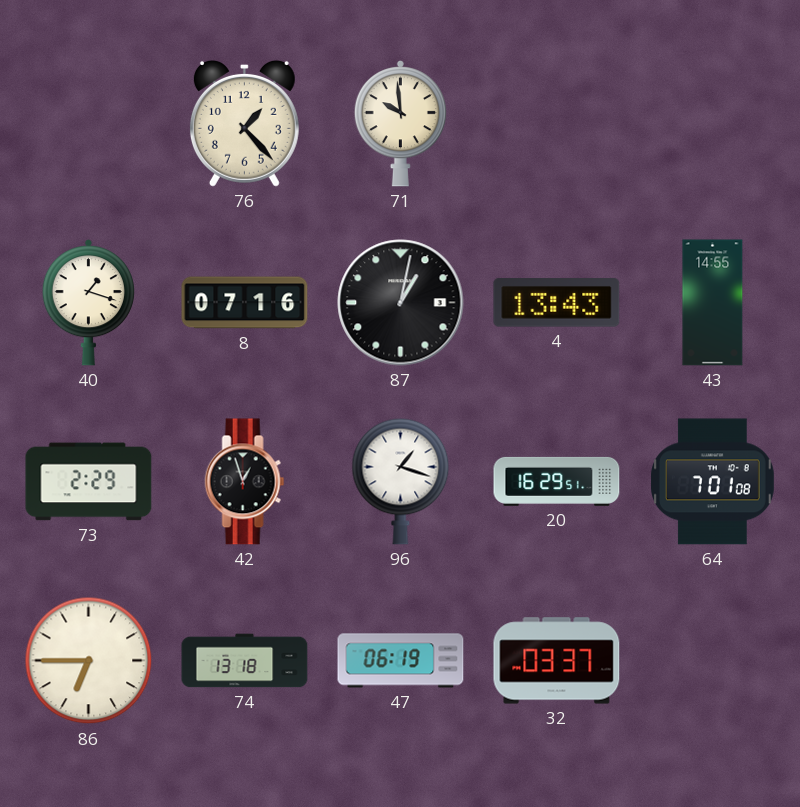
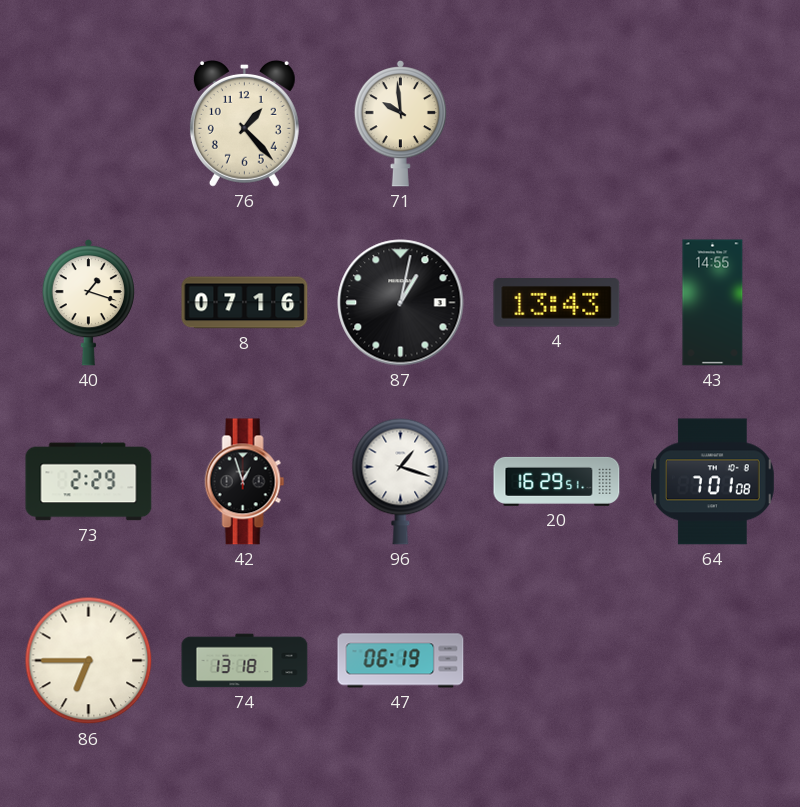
32: 03:37 -> none
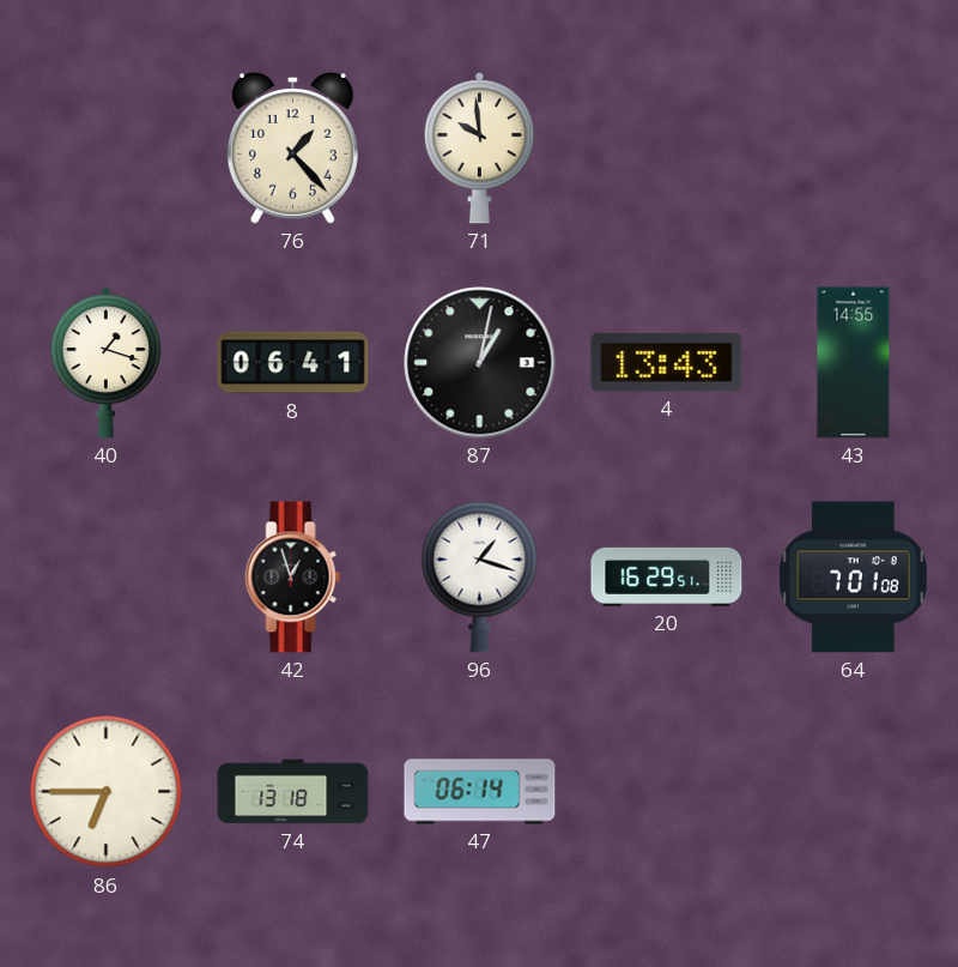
8: 07:16 -> 06:41
73: 2:29 -> none
47: 06:19 -> 06:14
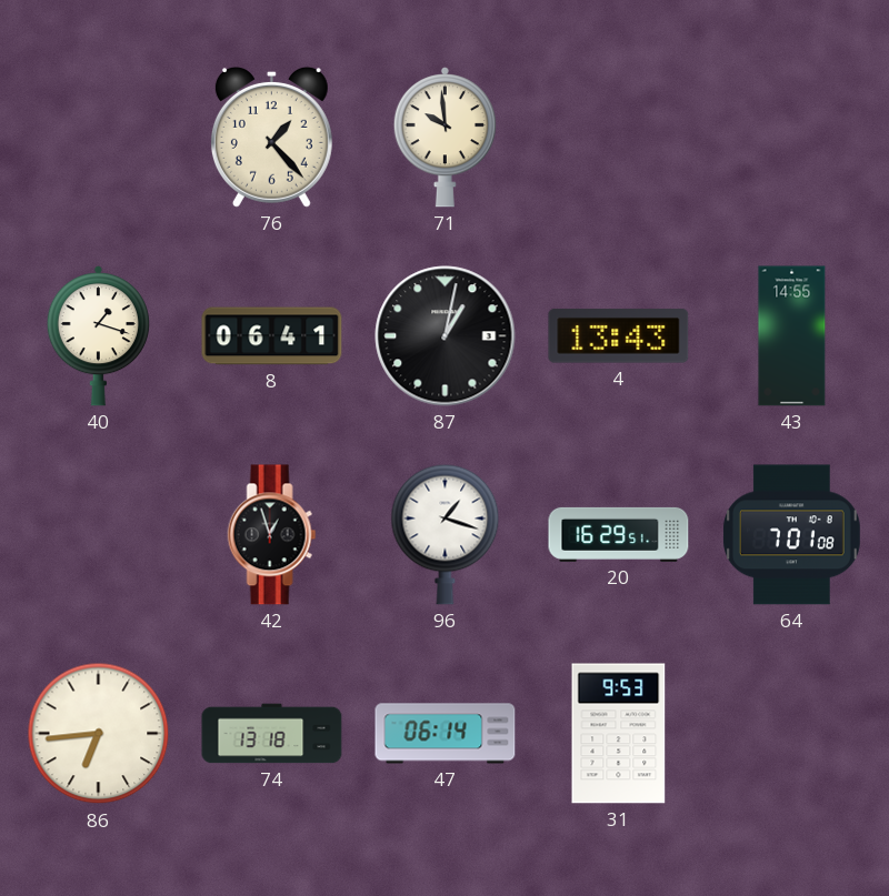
86: 6:45 -> 6:44
31: none -> 9:53
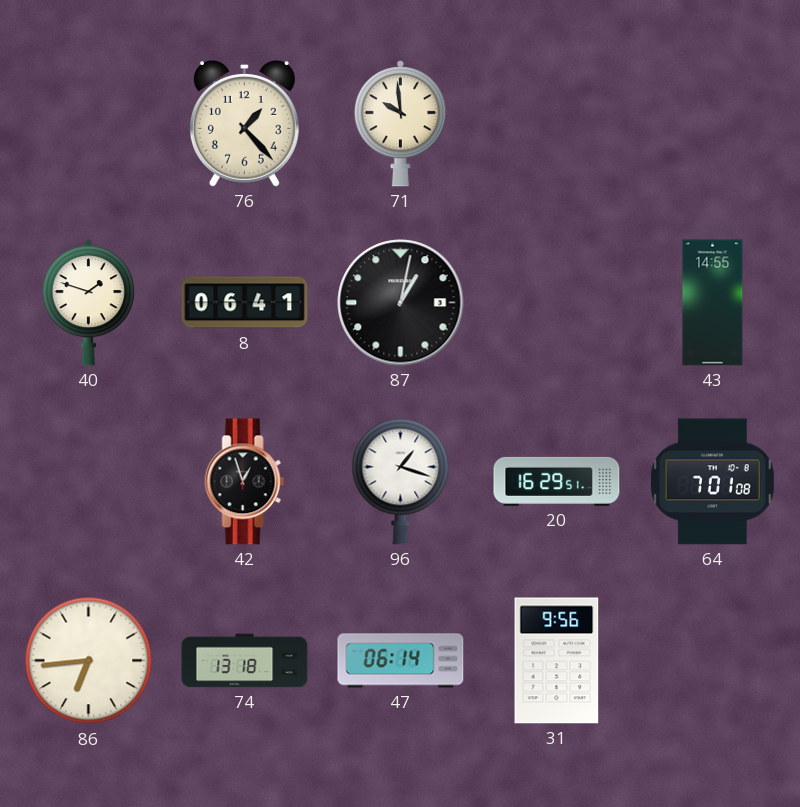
40: 1:18 -> 1:48
4: 13:43 -> none
31: 9:53 -> 9:56
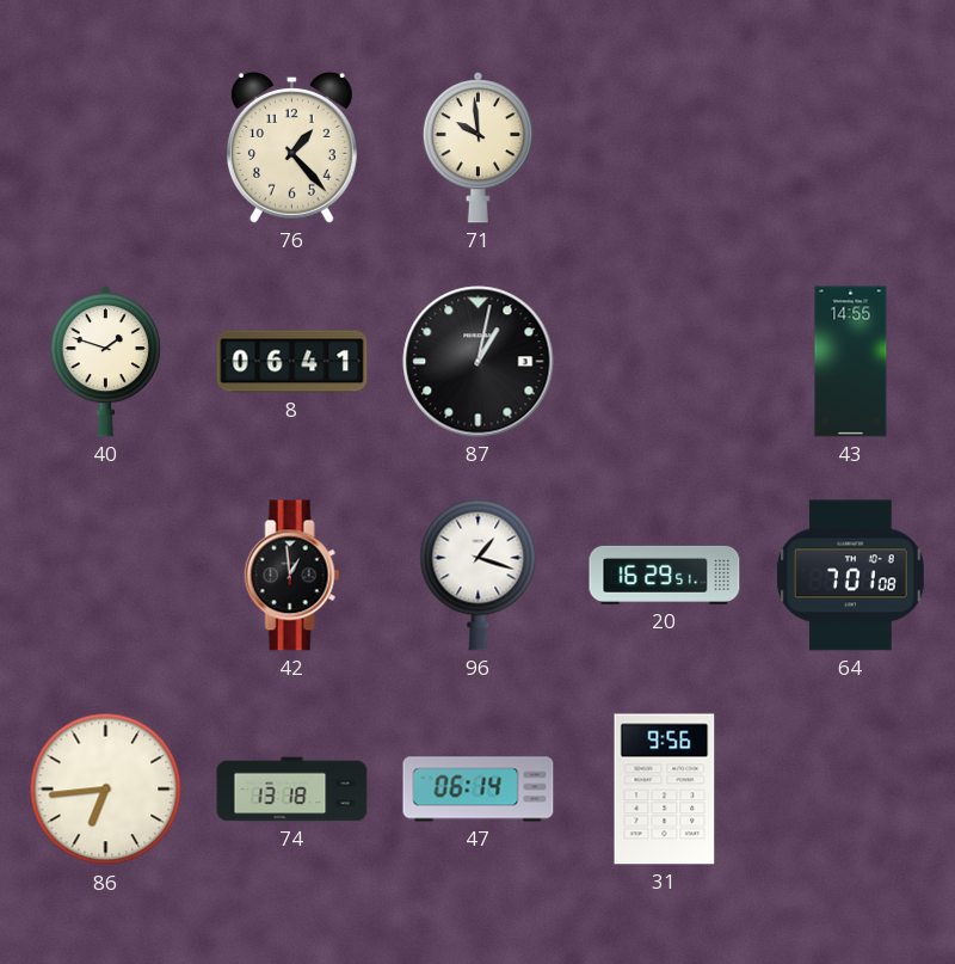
42: 12:57 -> 12:59
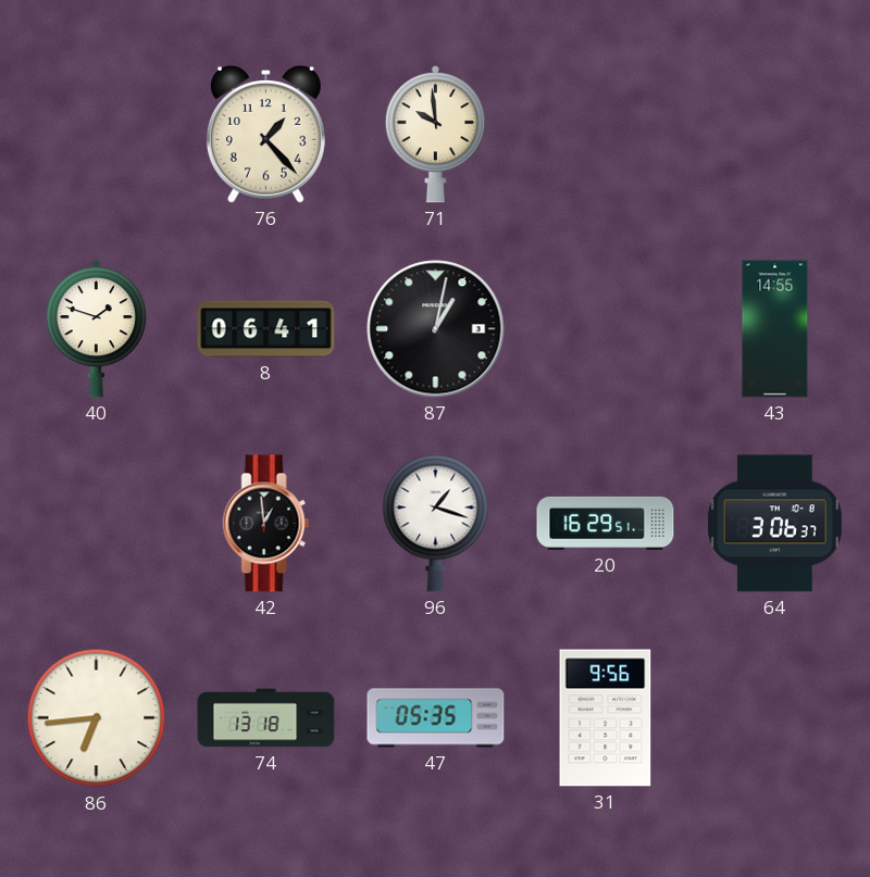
64: 7:01 -> 3:06
47: 06:14 -> 05:35
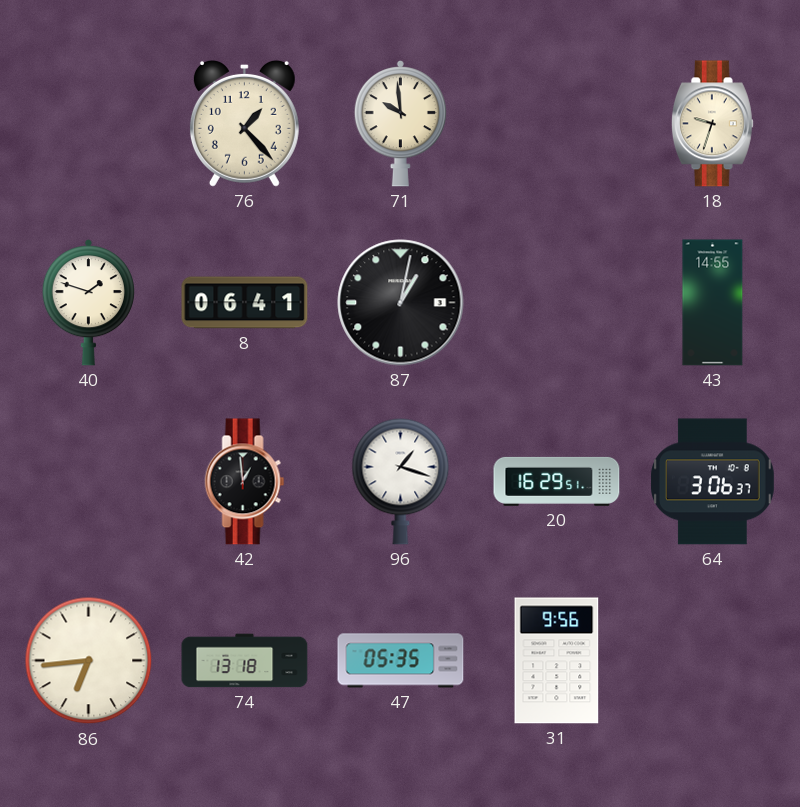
18: none -> 9:33
